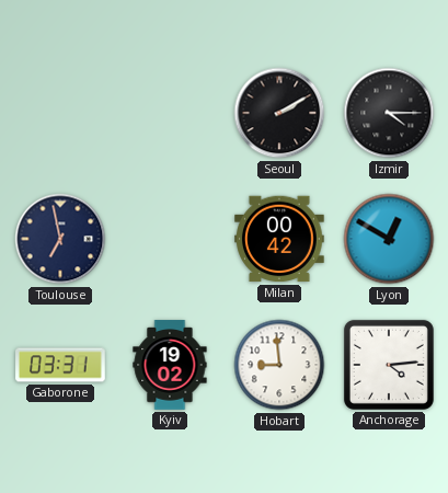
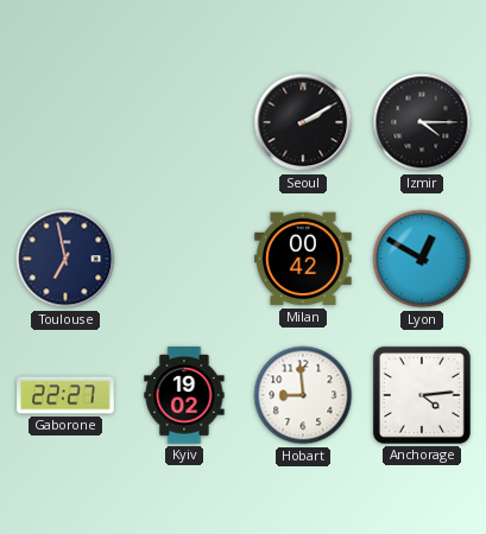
Gaborone: 03:31 -> 22:27
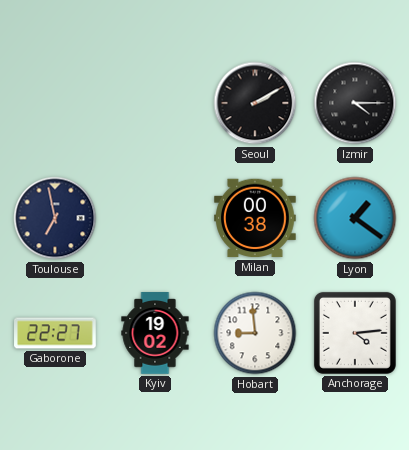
Milan: 00:42 -> 00:38
Lyon: 12:50 -> 1:21
